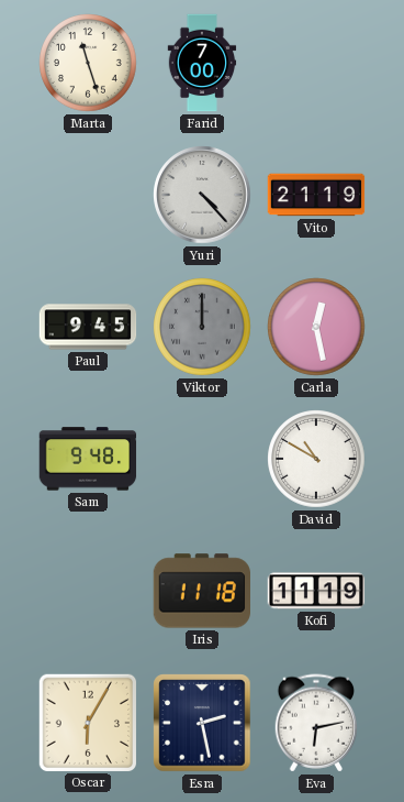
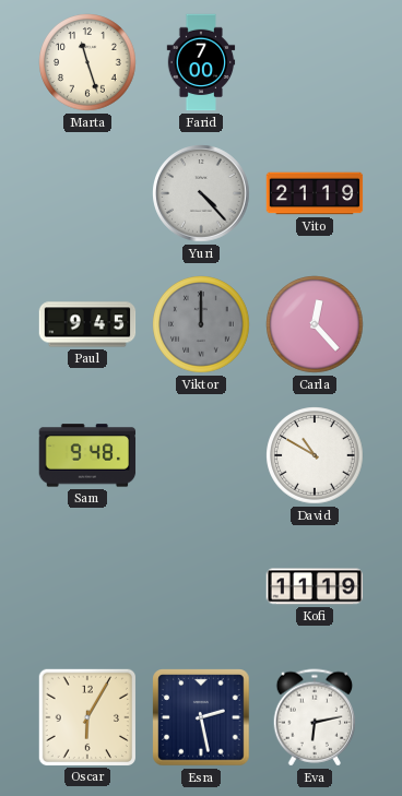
Carla: 12:28 -> 12:23
Iris: 11:18 -> none
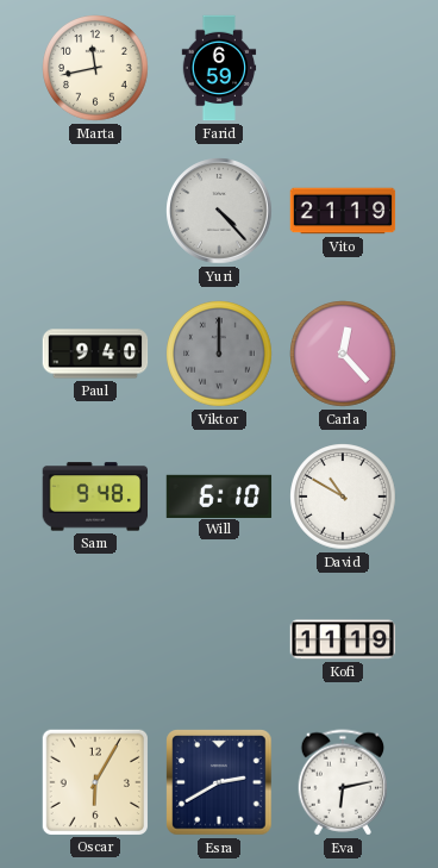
Marta: 11:27 -> 11:43
Farid: 7:00 -> 6:59
Paul: 9:45 -> 9:40
Will: none -> 6:10
Esra: 2:28 -> 2:40
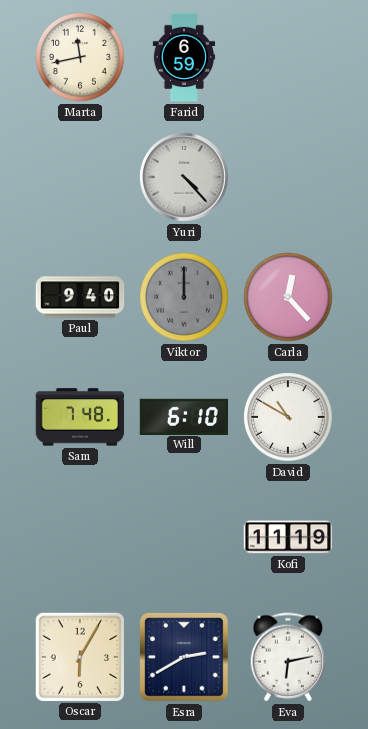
Vito: 21:19 -> none
Sam: 9:48 -> 7:48
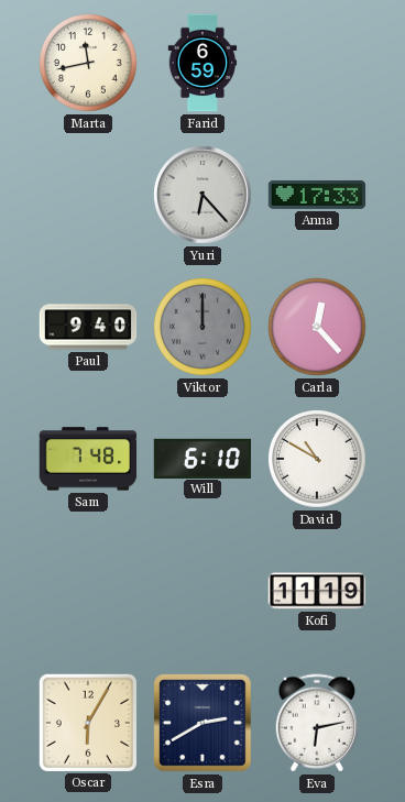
Yuri: 4:23 -> 6:23
Anna: none -> 17:33
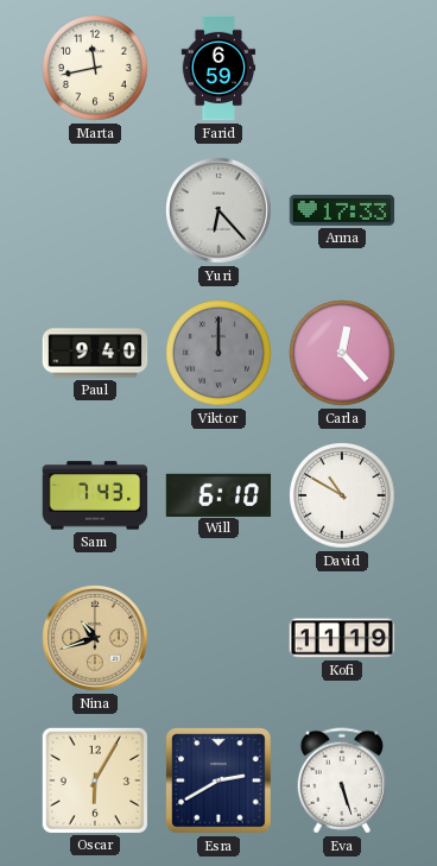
Sam: 7:48 -> 7:43
Nina: none -> 10:42
Eva: 6:13 -> 5:27
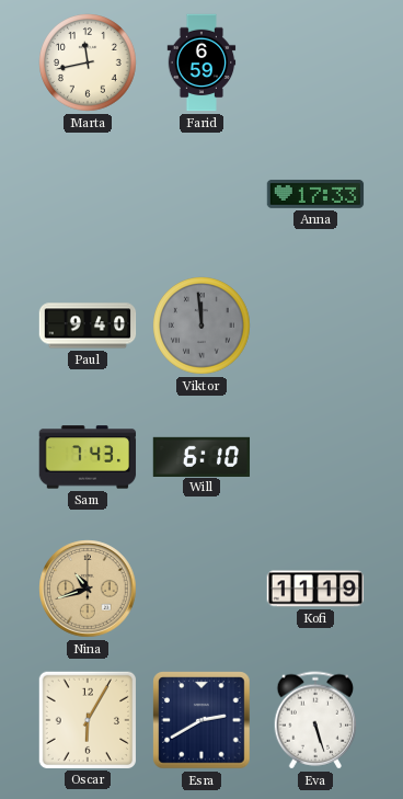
Yuri: 6:23 -> none
Viktor: 12:00 -> 11:59
Carla: 12:23 -> none
David: 10:50 -> none
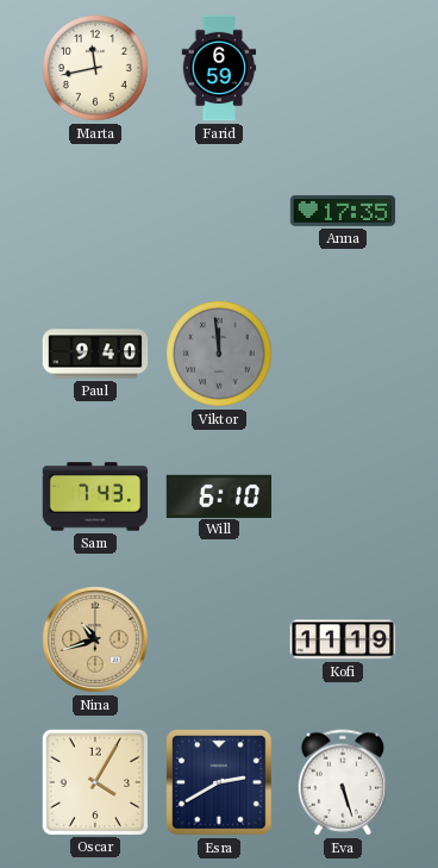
Anna: 17:33 -> 17:35
Oscar: 6:05 -> 4:05
